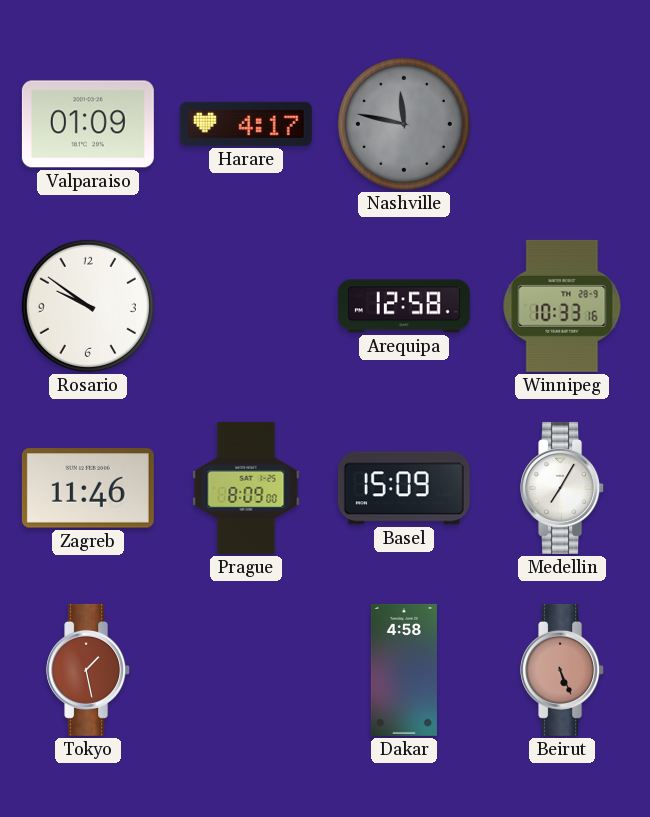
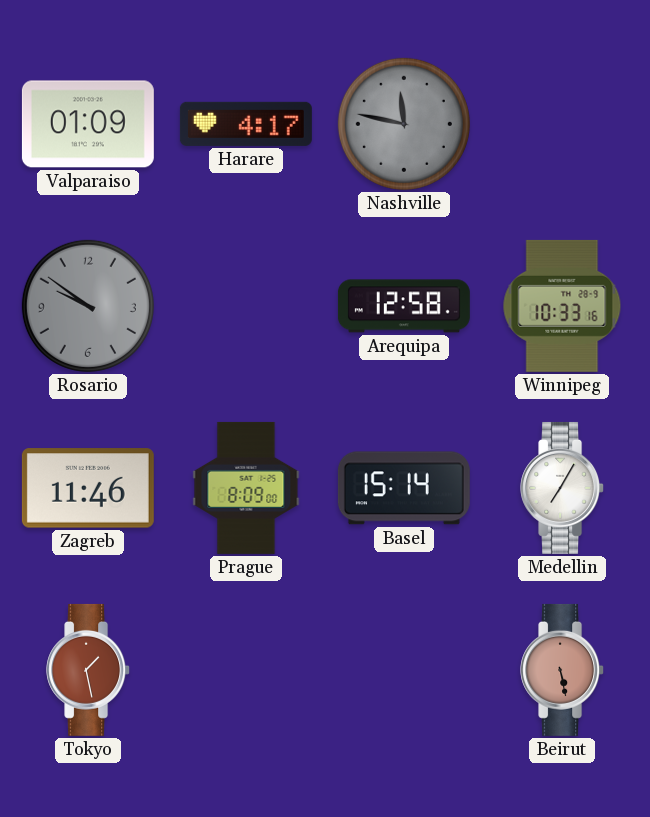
Rosario dial: white -> grey
Basel: 15:09 -> 15:14
Dakar: 4:58 -> none
Beirut: 5:26 -> 5:28
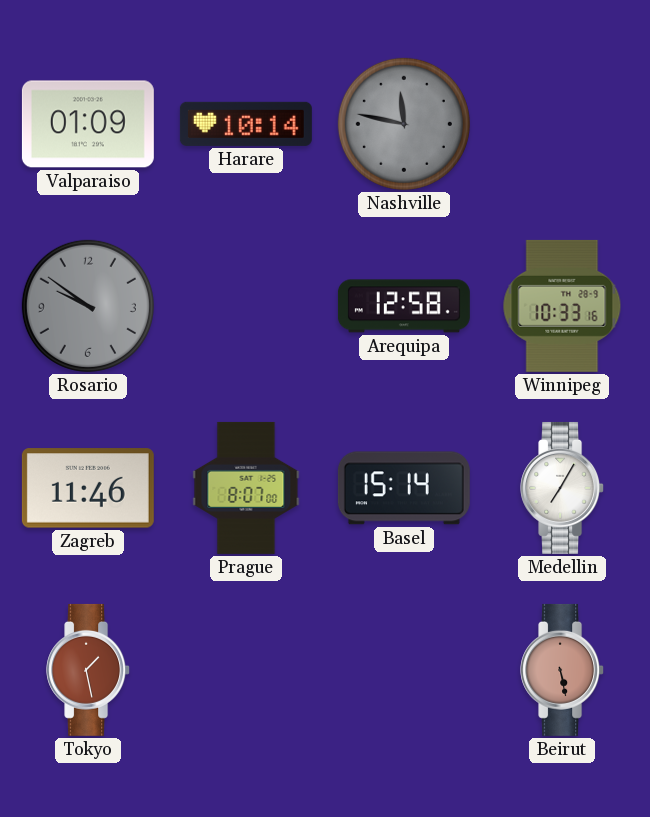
Harare: 4:17 -> 10:14
Prague: 8:09 -> 8:07
